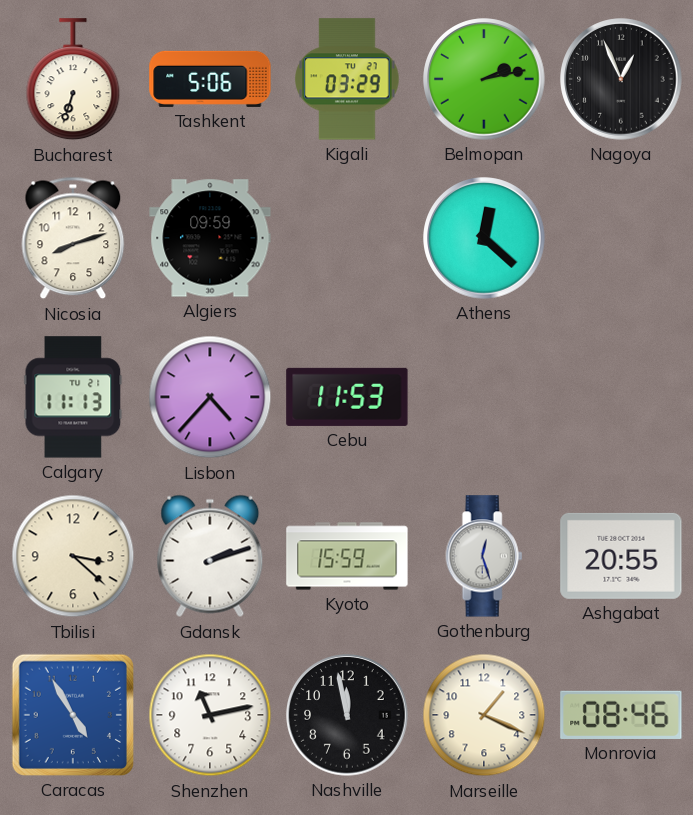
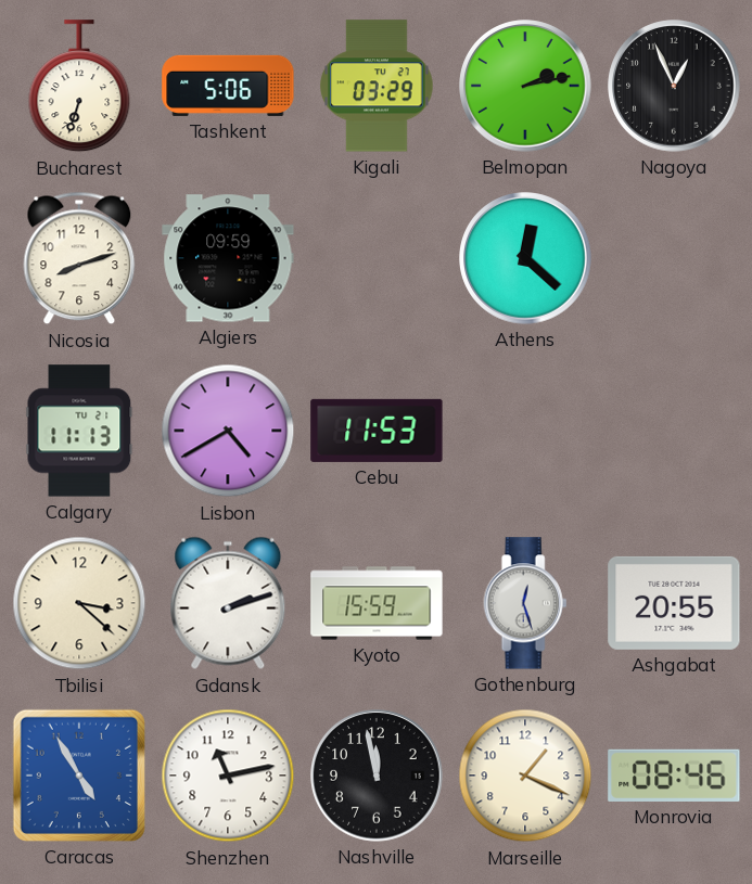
Lisbon: 4:37 -> 4:40
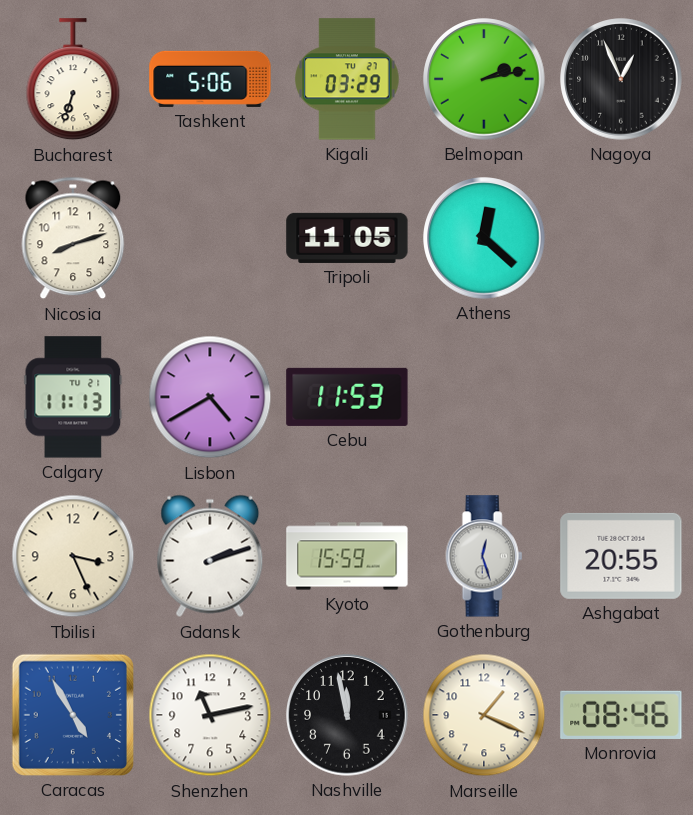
Algiers: 09:59 -> none
Tripoli: none -> 11:05
Tbilisi: 3:22 -> 3:26
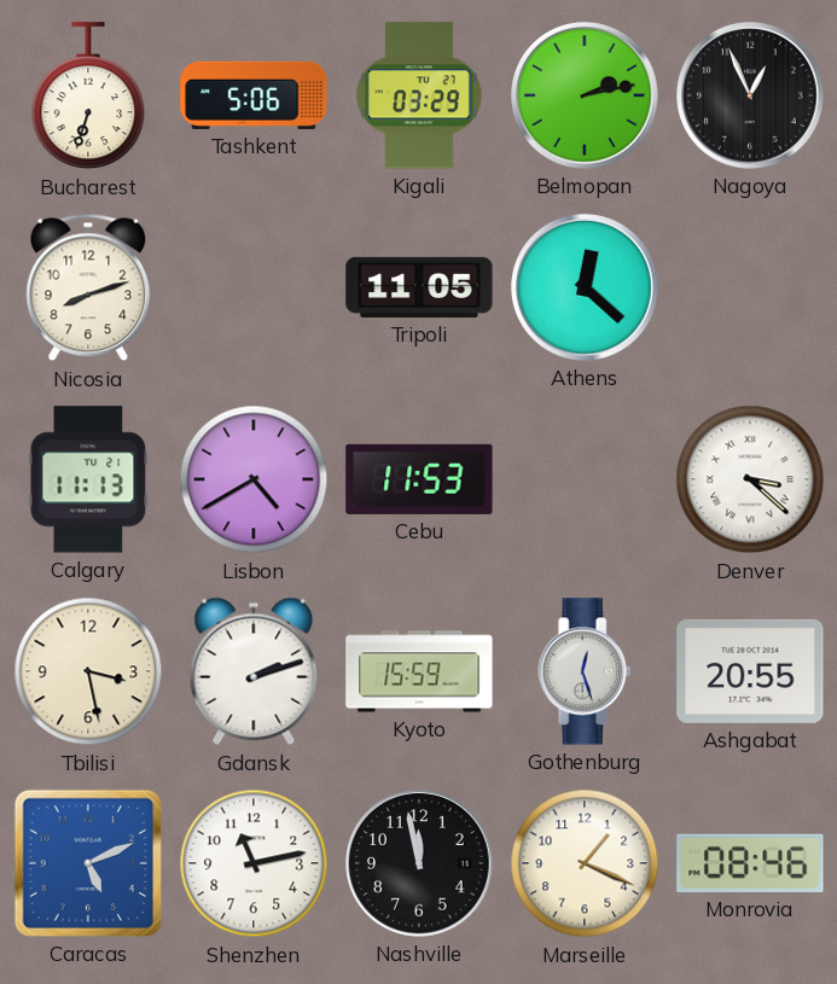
Denver: none -> 3:22
Tbilisi: 3:26 -> 3:28
Caracas: 4:55 -> 5:11
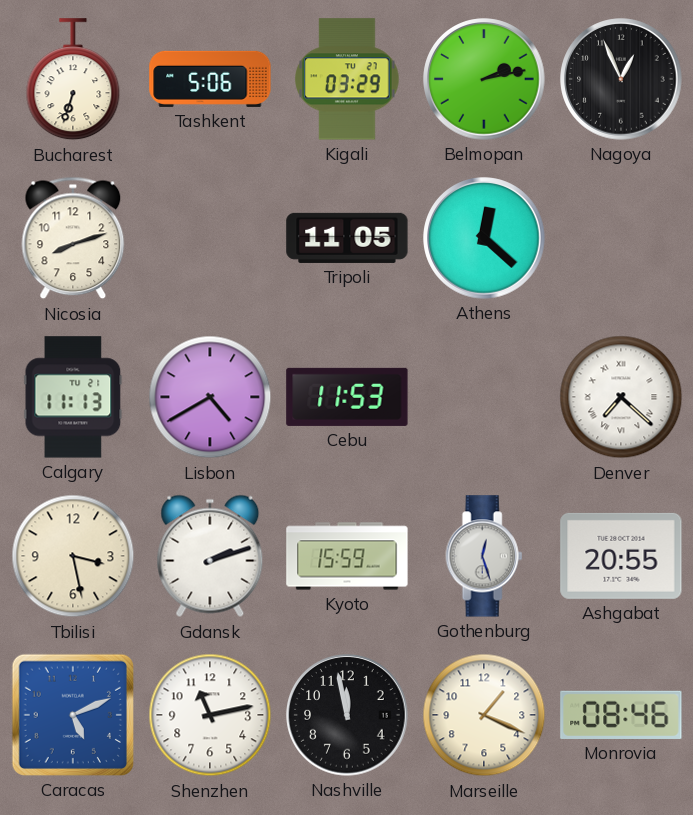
Denver: 3:22 -> 7:22
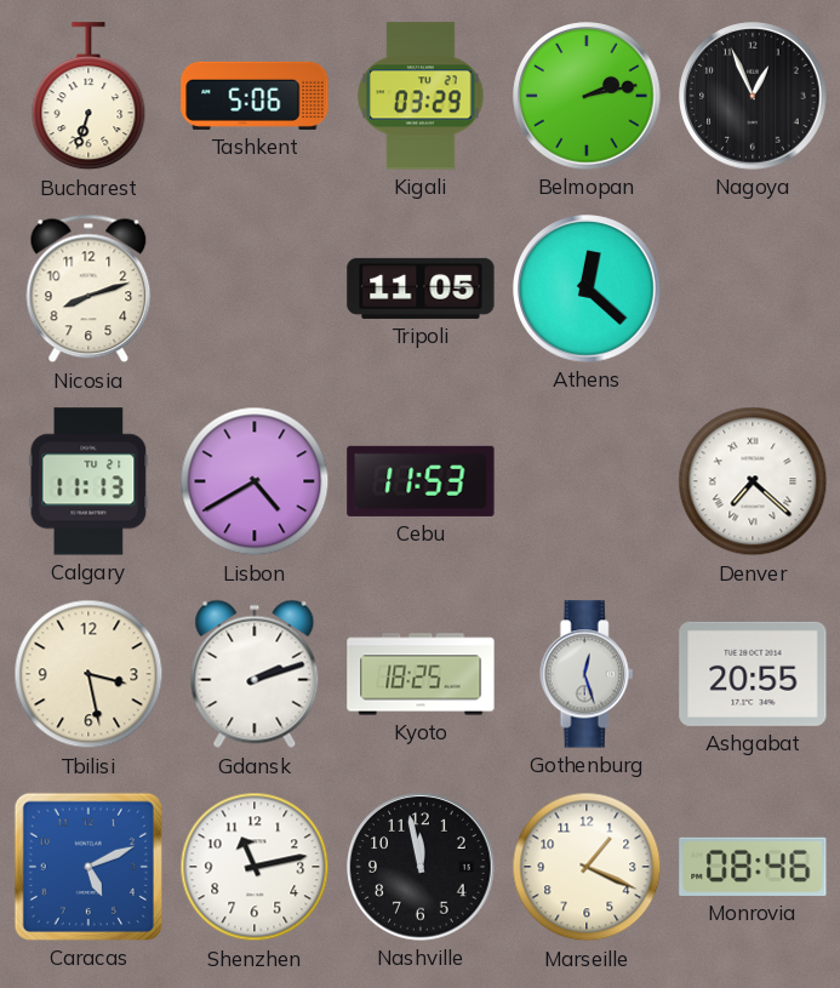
Kyoto: 15:59 -> 18:25
